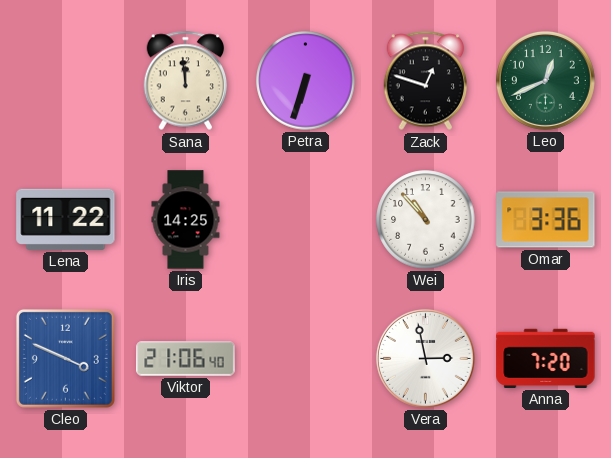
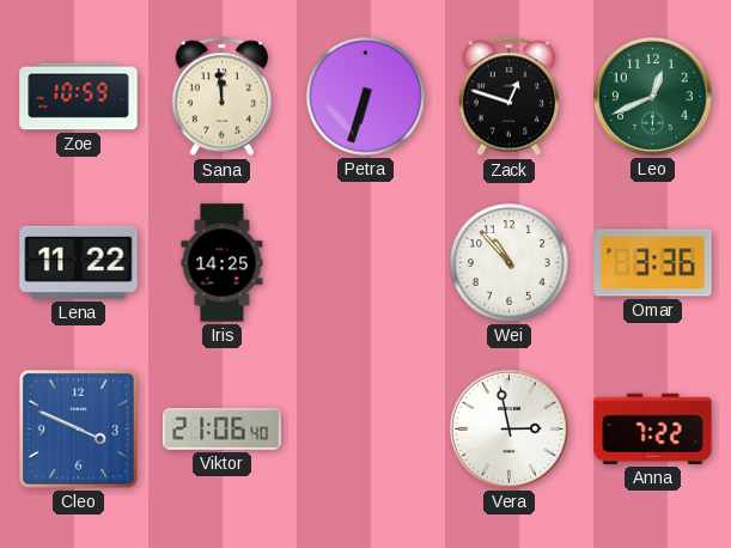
Zoe: none -> 10:59
Anna: 7:20 -> 7:22
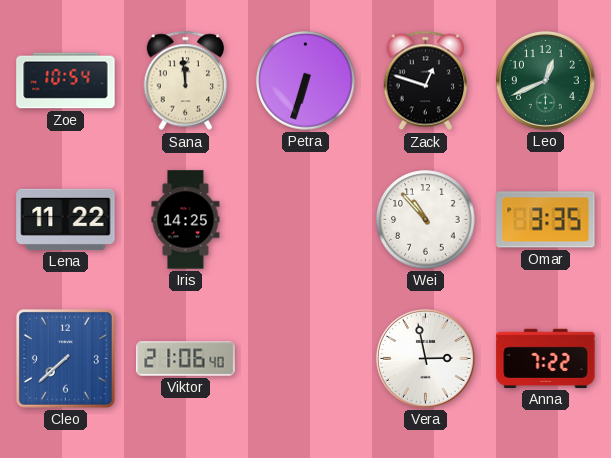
Zoe: 10:59 -> 10:54
Omar: 3:36 -> 3:35
Cleo: 3:49 -> 7:38
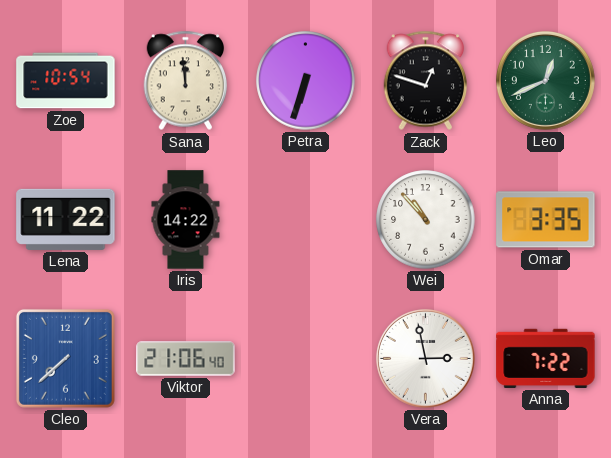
Iris: 14:25 -> 14:22
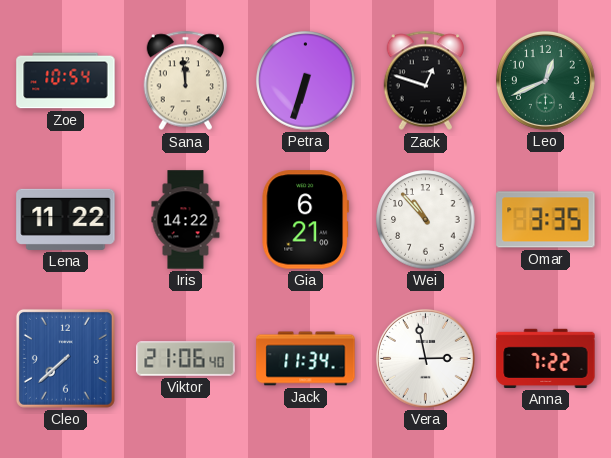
Gia: none -> 6:21
Jack: none -> 11:34
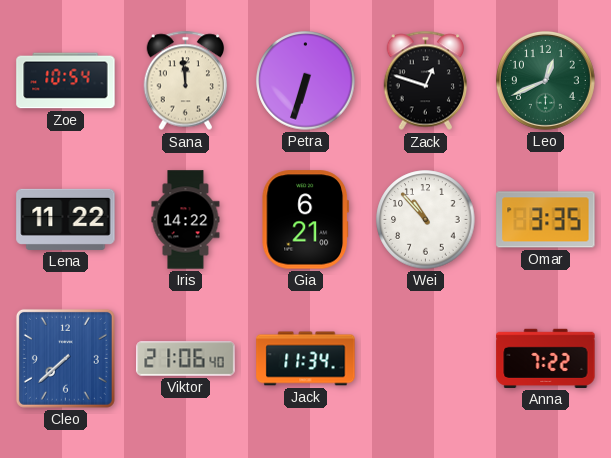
Vera: 2:58 -> none
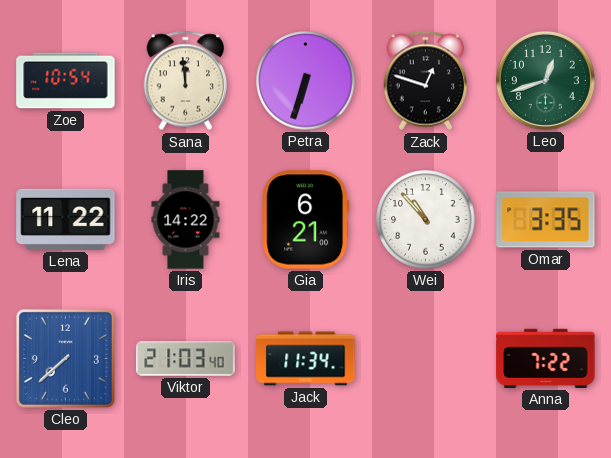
Leo: 12:41 -> 12:42
Viktor: 21:06 -> 21:03
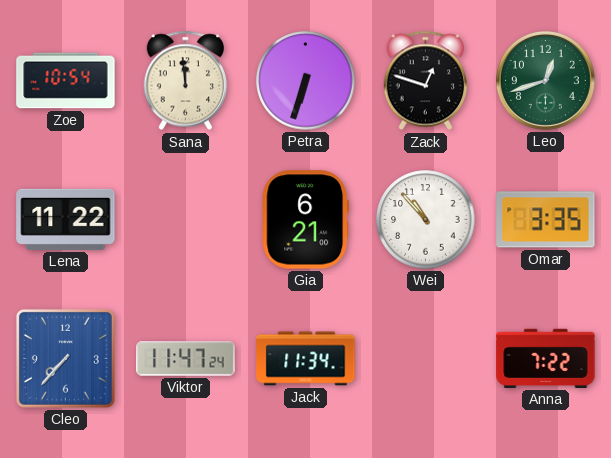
Iris: 14:22 -> none
Cleo: 7:38 -> 7:37
Viktor: 21:03 -> 11:47
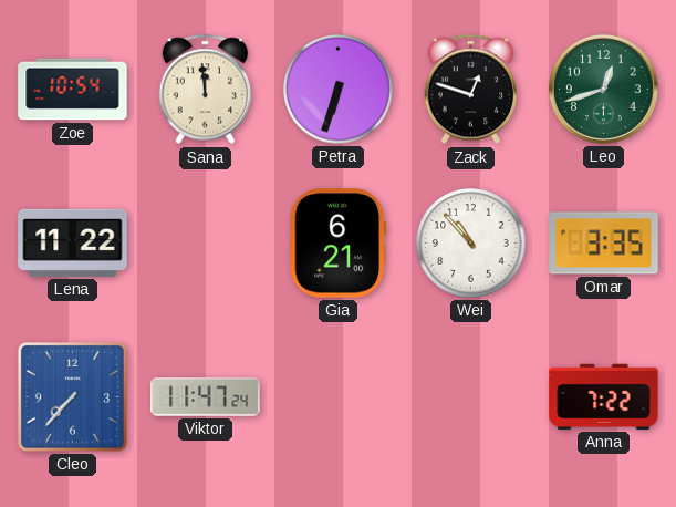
Jack: 11:34 -> none
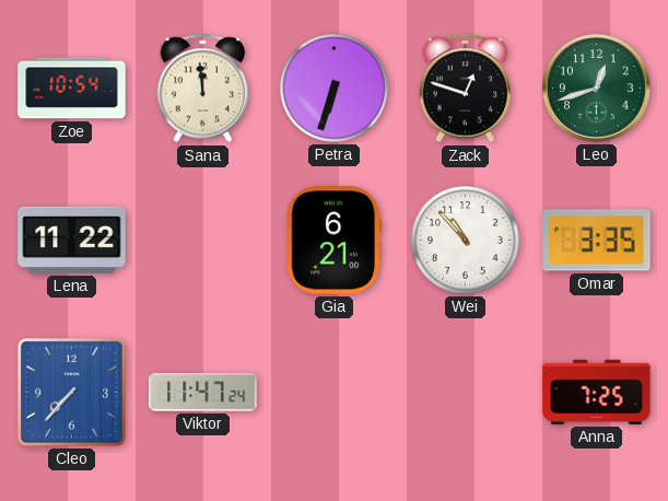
Anna: 7:22 -> 7:25
